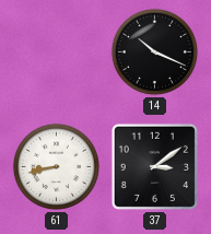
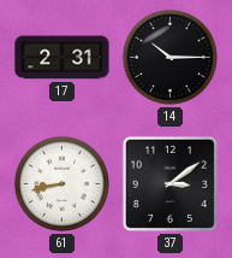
17: none -> 2:31
14: 10:19 -> 10:15
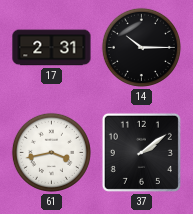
61: 8:43 -> 3:43
37: 3:09 -> 2:09
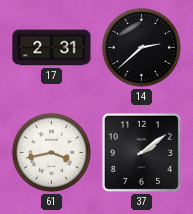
14: 10:15 -> 2:38
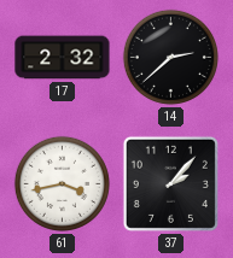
17: 2:31 -> 2:32
37: 2:09 -> 2:07
